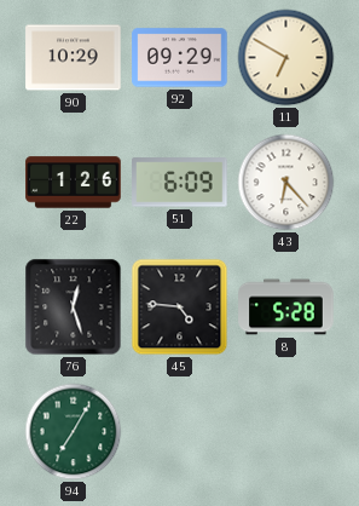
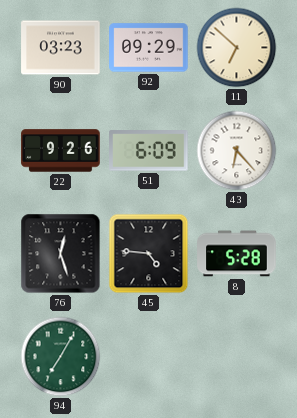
90: 10:29 -> 03:23
11: 6:50 -> 6:52
22: 1:26 -> 9:26
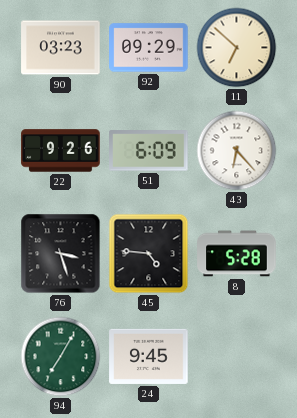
76: 12:27 -> 3:27
24: none -> 9:45
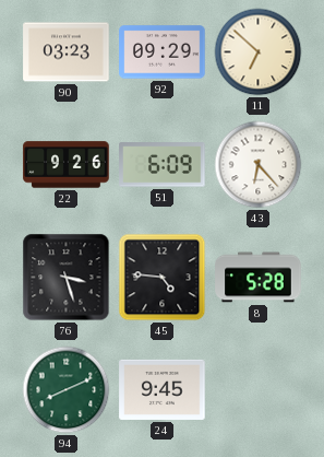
94: 7:05 -> 8:11
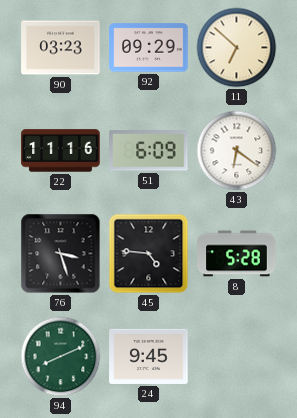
22: 9:26 -> 11:16
43: 6:23 -> 6:21
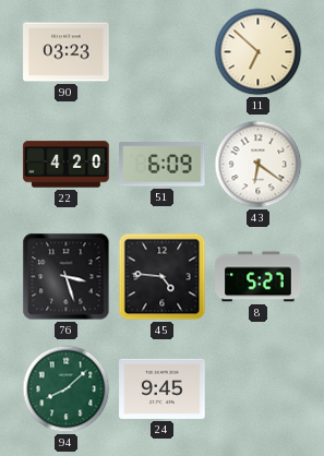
92: 09:29 -> none
22: 11:16 -> 4:20
8: 5:28 -> 5:27
94: 8:11 -> 8:08
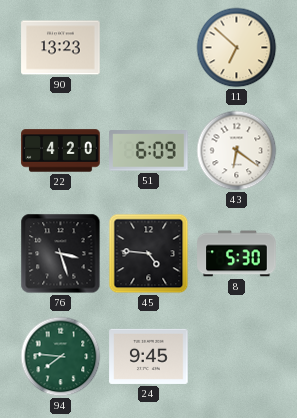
90: 03:23 -> 13:23
8: 5:27 -> 5:30
94: 8:08 -> 7:46
